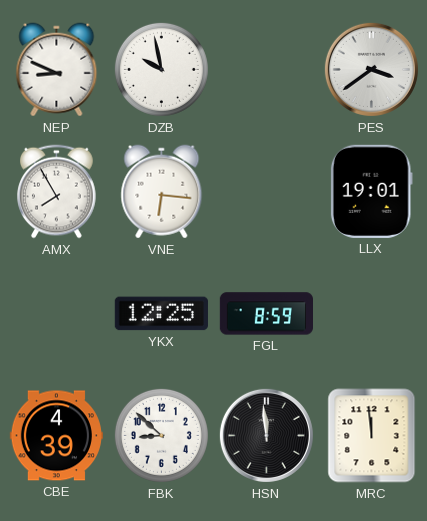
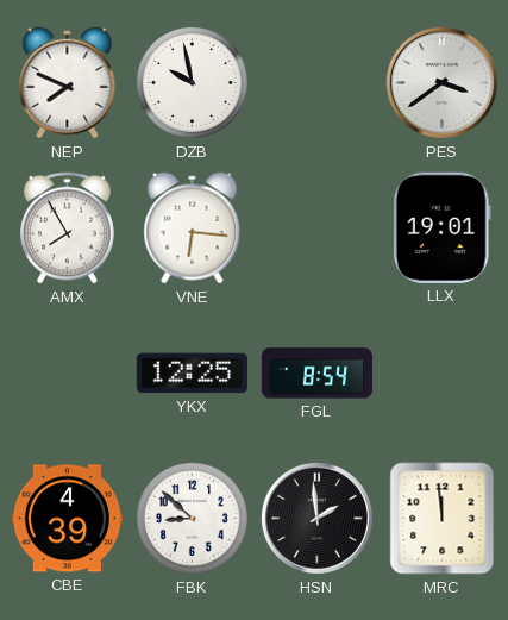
NEP: 8:49 -> 7:49
FGL: 8:59 -> 8:54
HSN: 11:59 -> 1:59
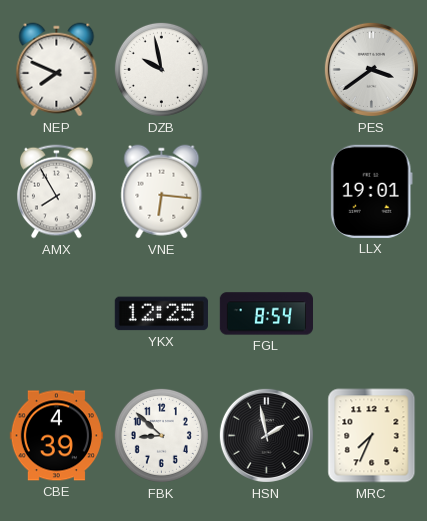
HSN: 1:59 -> 1:58
MRC: 11:59 -> 7:34
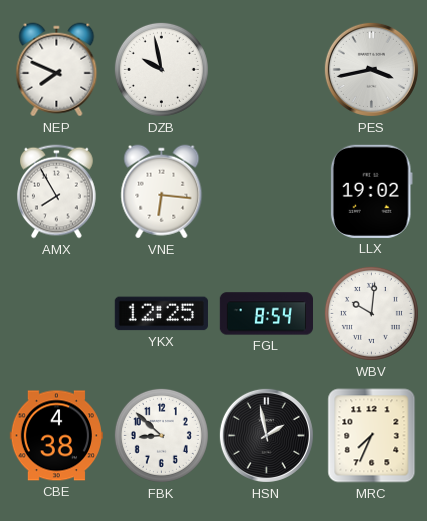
PES: 3:39 -> 3:43
LLX: 19:01 -> 19:02
WBV: none -> 10:01
CBE: 4:39 -> 4:38
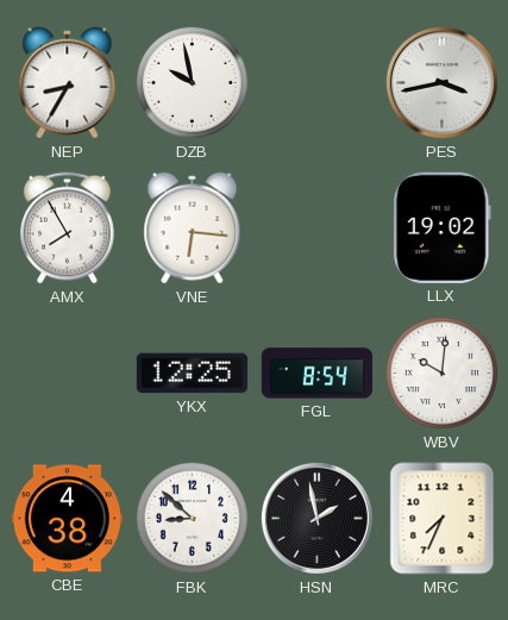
NEP: 7:49 -> 8:35
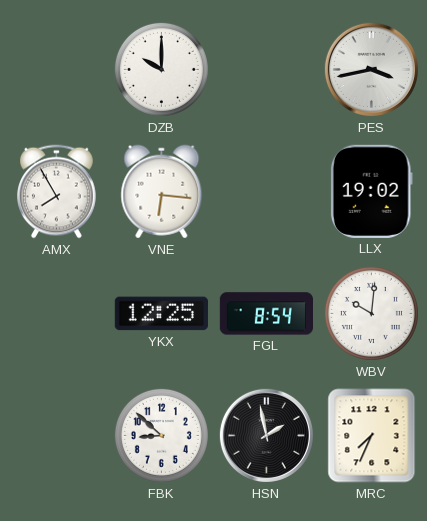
NEP: 8:35 -> none
DZB: 9:58 -> 10:00
CBE: 4:38 -> none
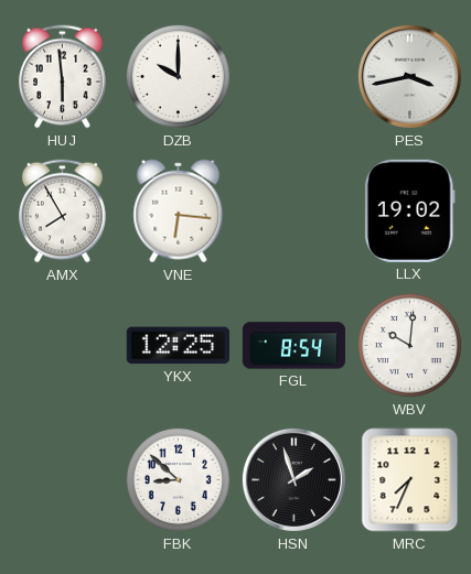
HUJ: none -> 5:59
HSN: 1:58 -> 1:57
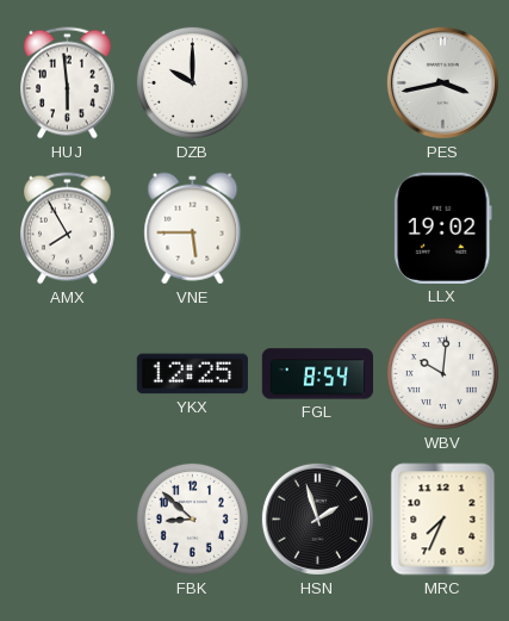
VNE: 6:16 -> 5:45
